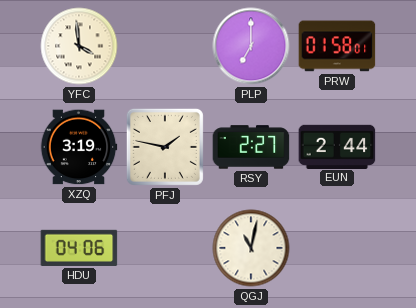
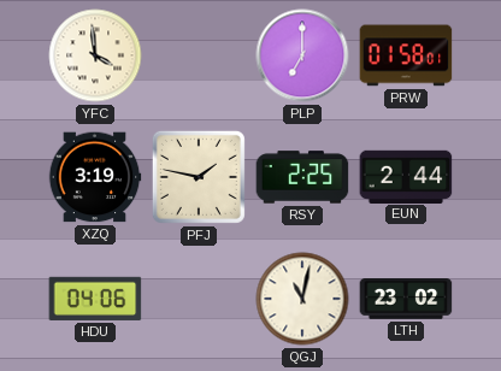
RSY: 2:27 -> 2:25
LTH: none -> 23:02
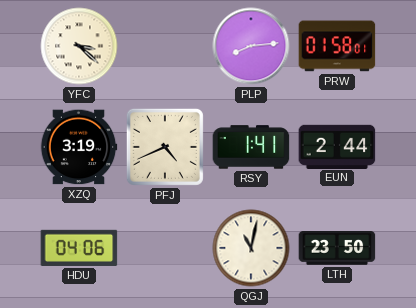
YFC: 3:59 -> 3:22
PLP: 7:00 -> 8:14
PFJ: 1:47 -> 4:41
RSY: 2:25 -> 1:41
LTH: 23:02 -> 23:50
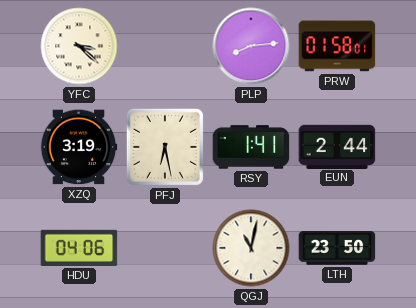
PFJ: 4:41 -> 6:28
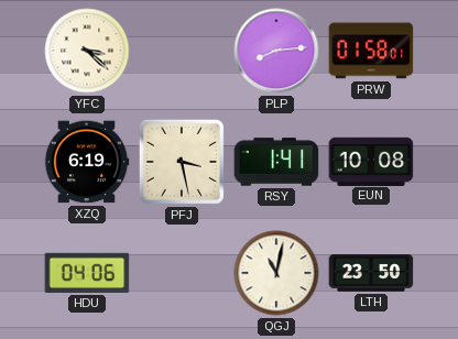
XZQ: 3:19 -> 6:19
PFJ: 6:28 -> 3:28
EUN: 2:44 -> 10:08
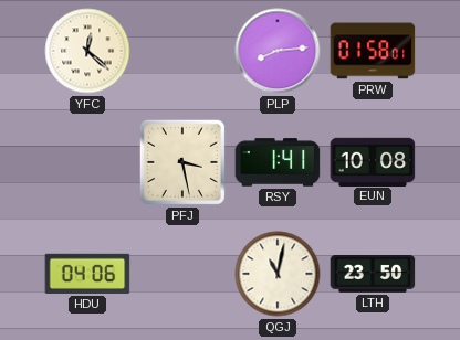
YFC: 3:22 -> 12:22
XZQ: 6:19 -> none
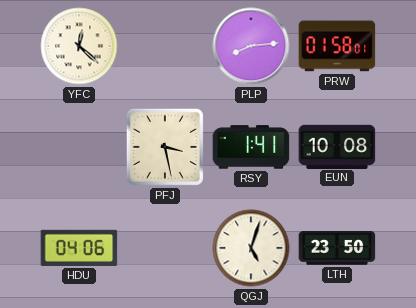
QGJ: 11:02 -> 5:03
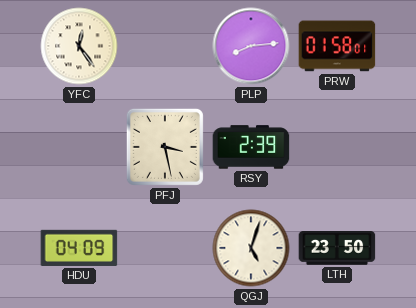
YFC: 12:22 -> 12:24
RSY: 1:41 -> 2:39
EUN: 10:08 -> none
HDU: 04:06 -> 04:09
